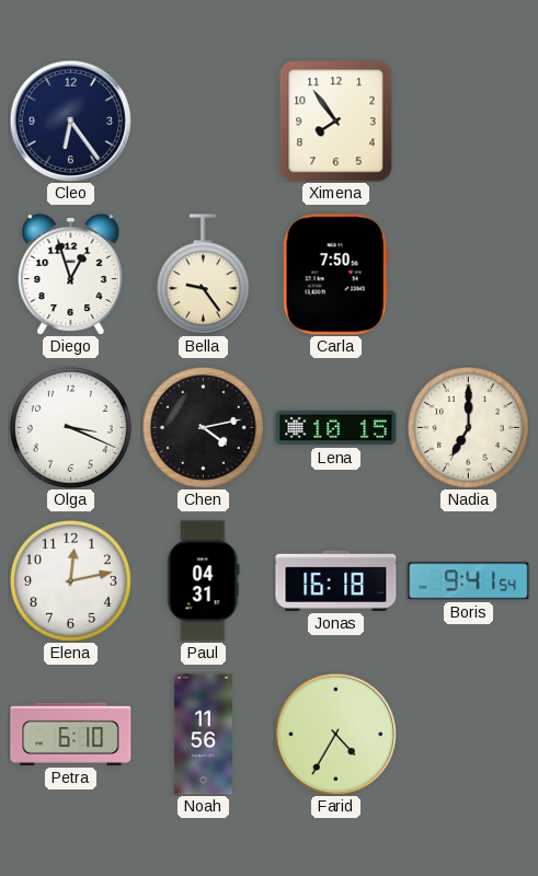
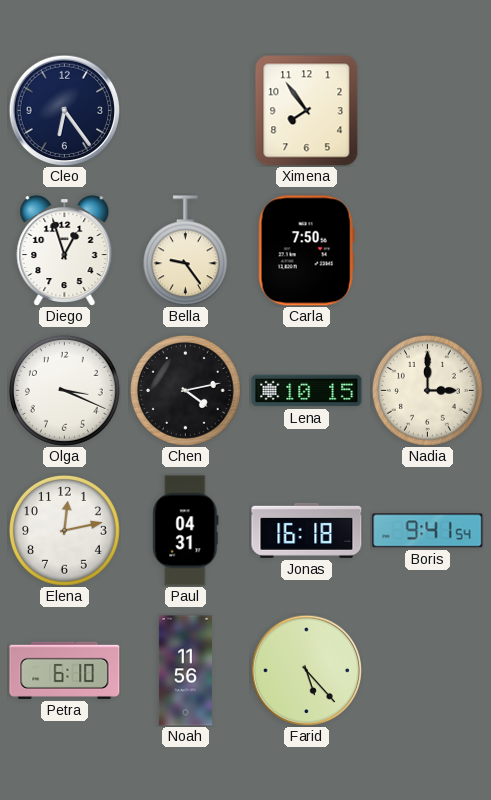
Nadia: 7:00 -> 3:00
Farid: 4:35 -> 5:23
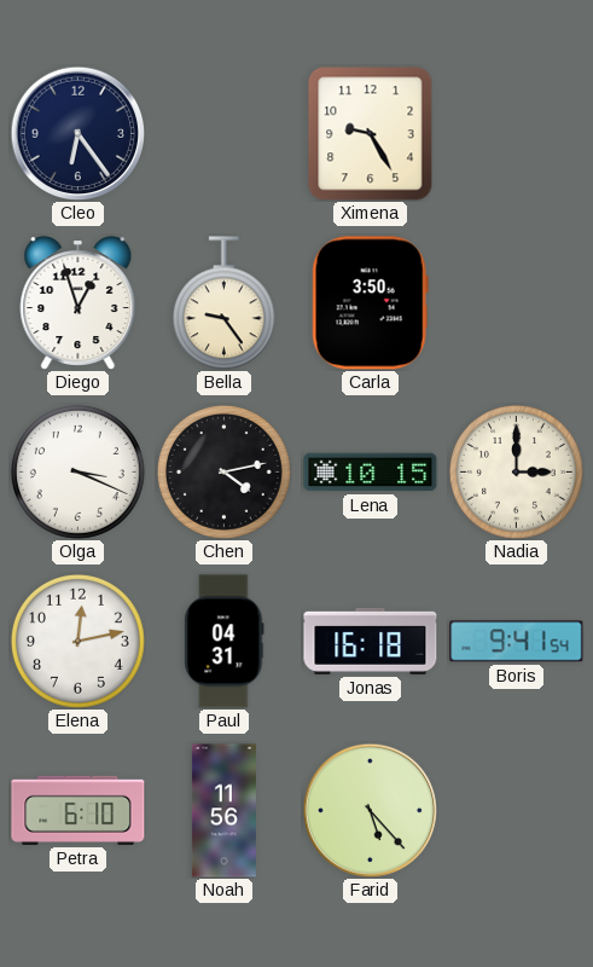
Ximena: 7:54 -> 9:25
Carla: 7:50 -> 3:50
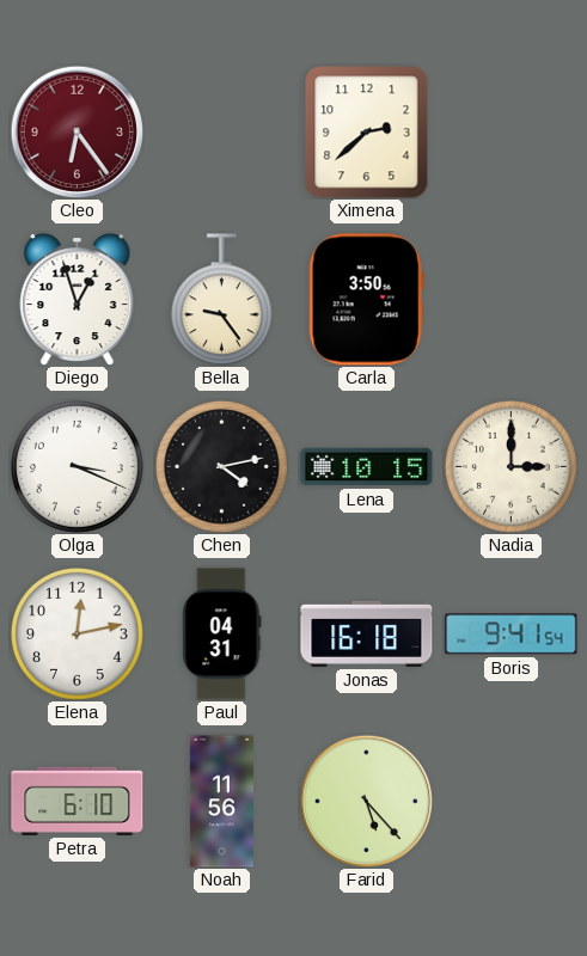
Cleo dial: navy -> burgundy
Ximena: 9:25 -> 2:38
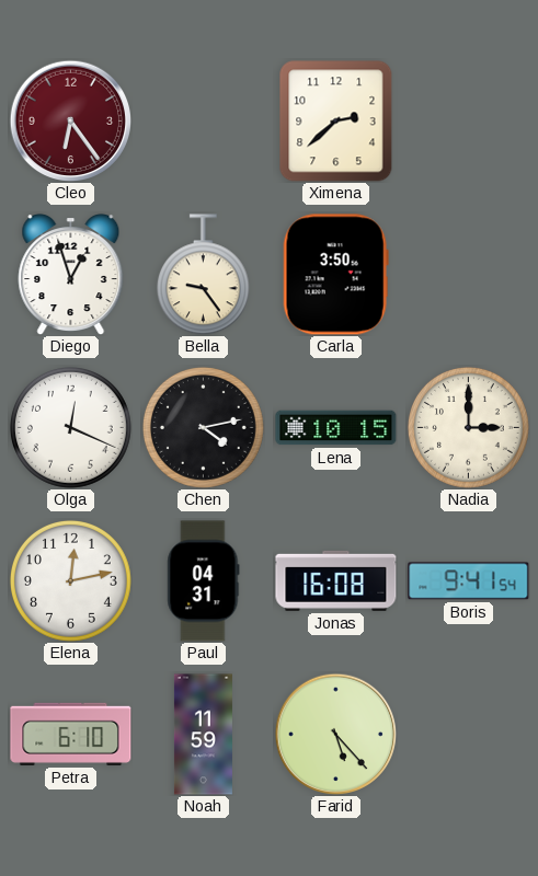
Olga: 3:19 -> 12:19
Jonas: 16:18 -> 16:08
Noah: 11:56 -> 11:59
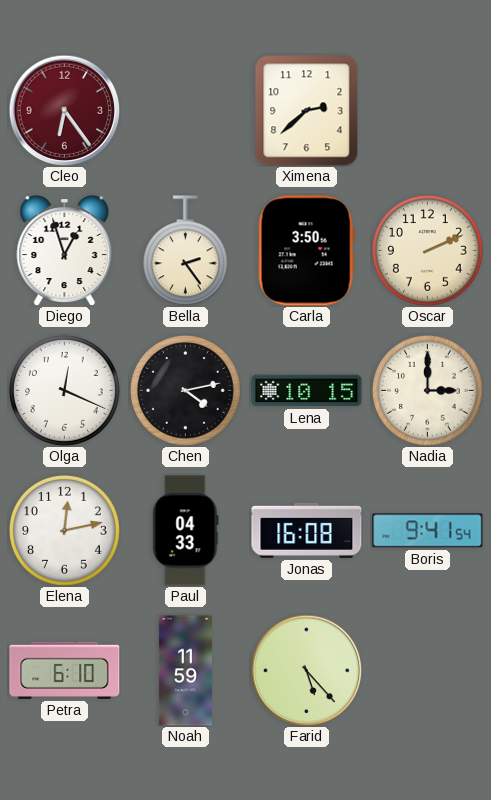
Bella: 9:24 -> 2:24
Oscar: none -> 2:11
Paul: 04:31 -> 04:33
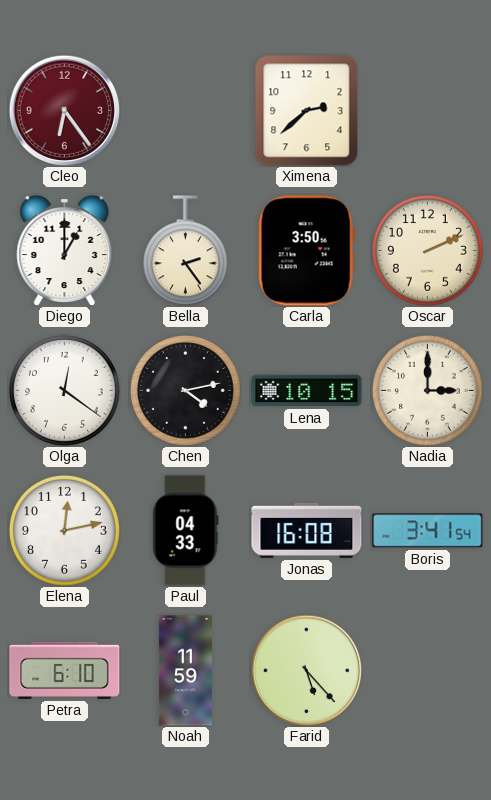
Diego: 12:57 -> 1:00
Olga: 12:19 -> 12:21
Boris: 9:41 -> 3:41
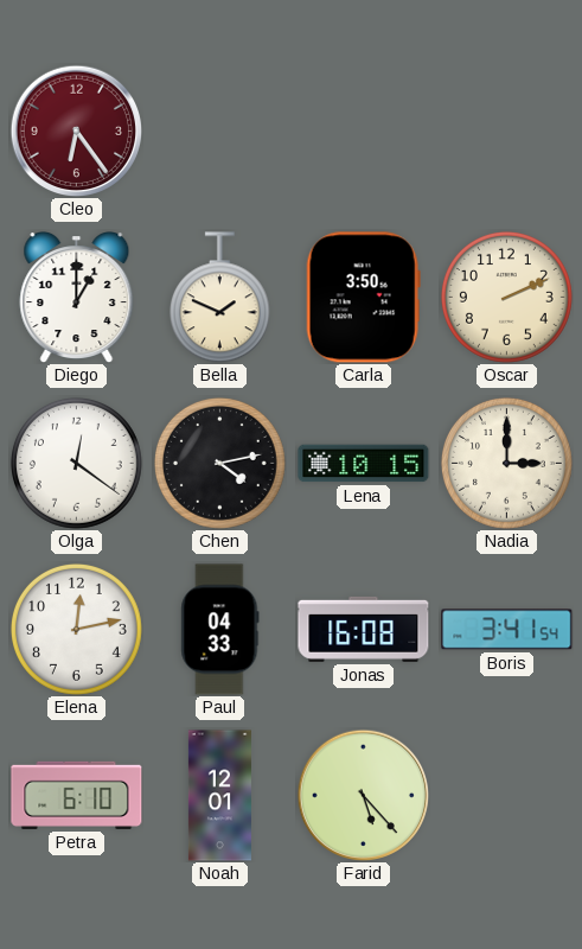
Ximena: 2:38 -> none
Bella: 2:24 -> 1:49
Noah: 11:59 -> 12:01
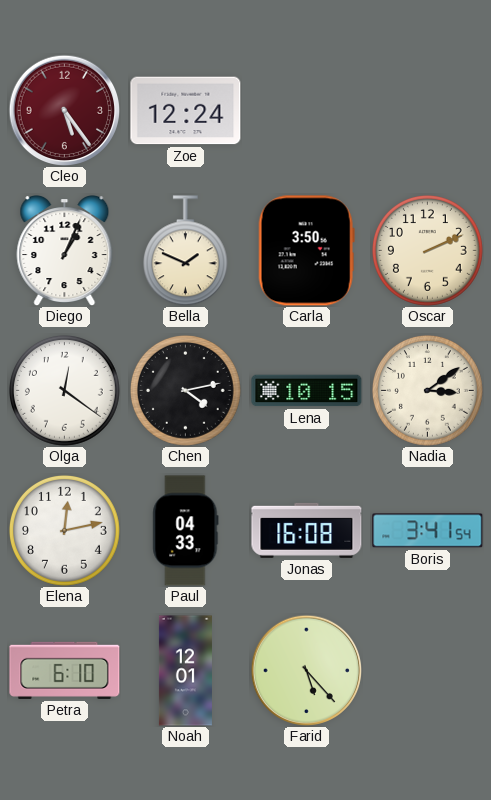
Cleo: 6:24 -> 5:24
Zoe: none -> 12:24
Diego: 1:00 -> 1:04
Nadia: 3:00 -> 3:09
